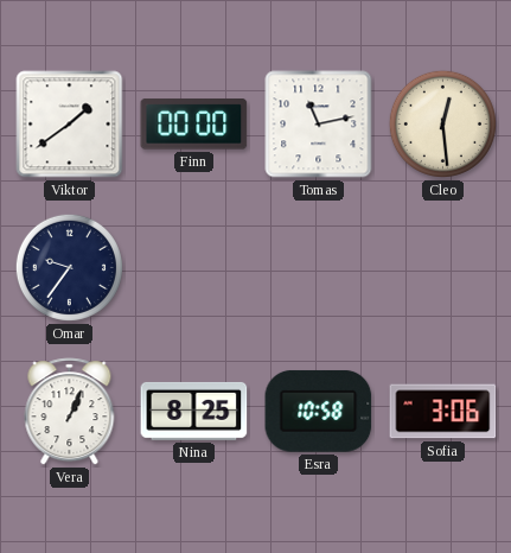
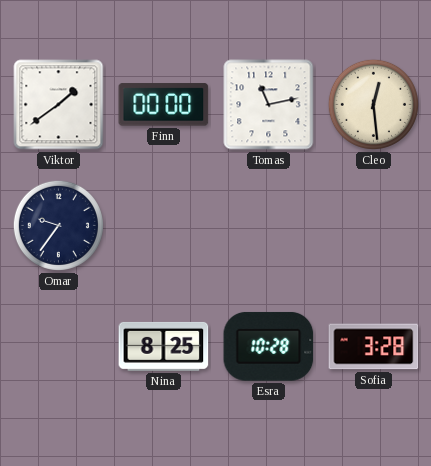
Vera: 1:04 -> none
Esra: 10:58 -> 10:28
Sofia: 3:06 -> 3:28
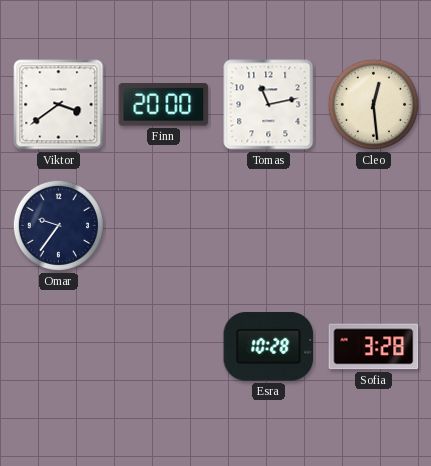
Viktor: 1:39 -> 3:39
Finn: 00:00 -> 20:00
Nina: 8:25 -> none
